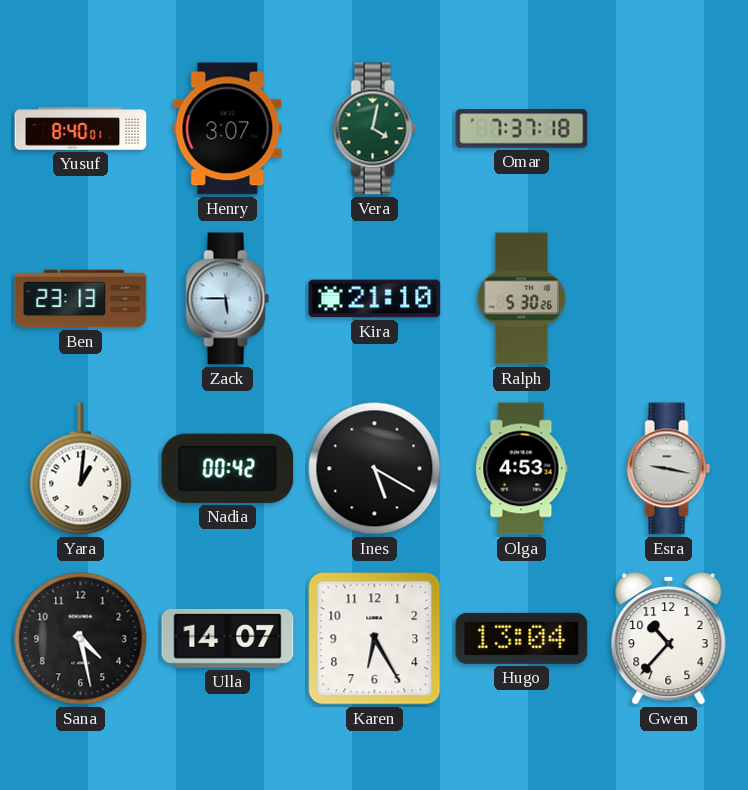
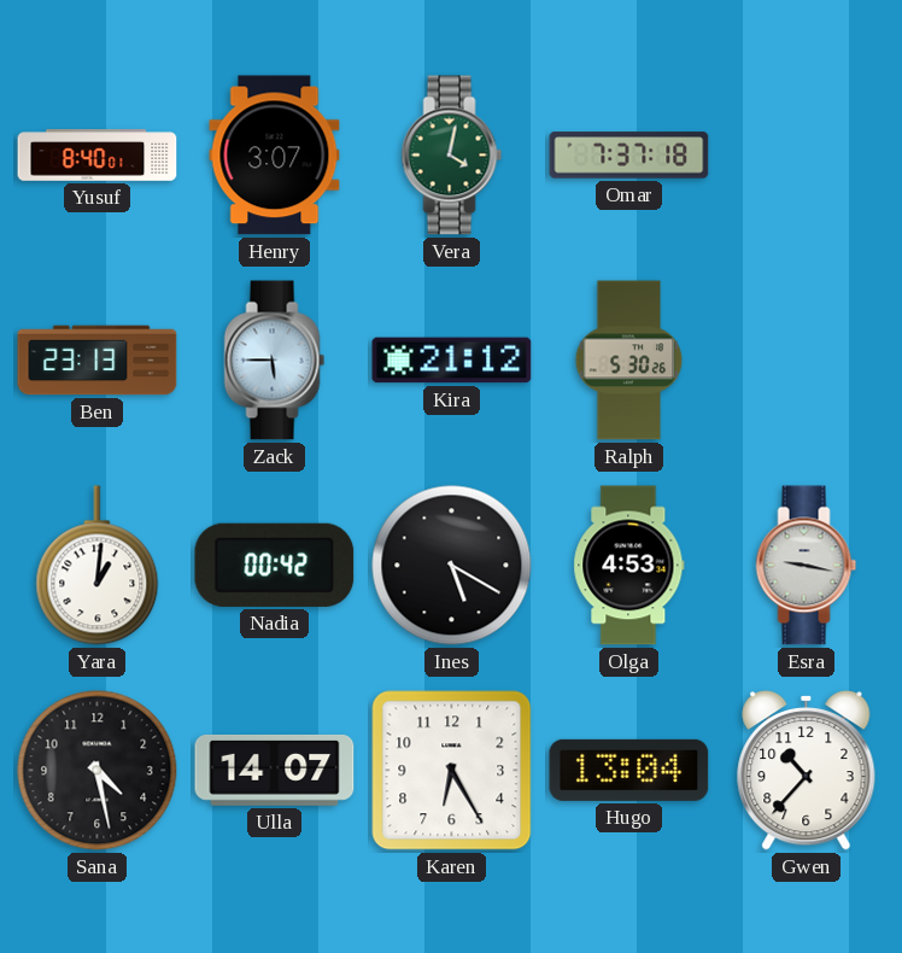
Kira: 21:10 -> 21:12
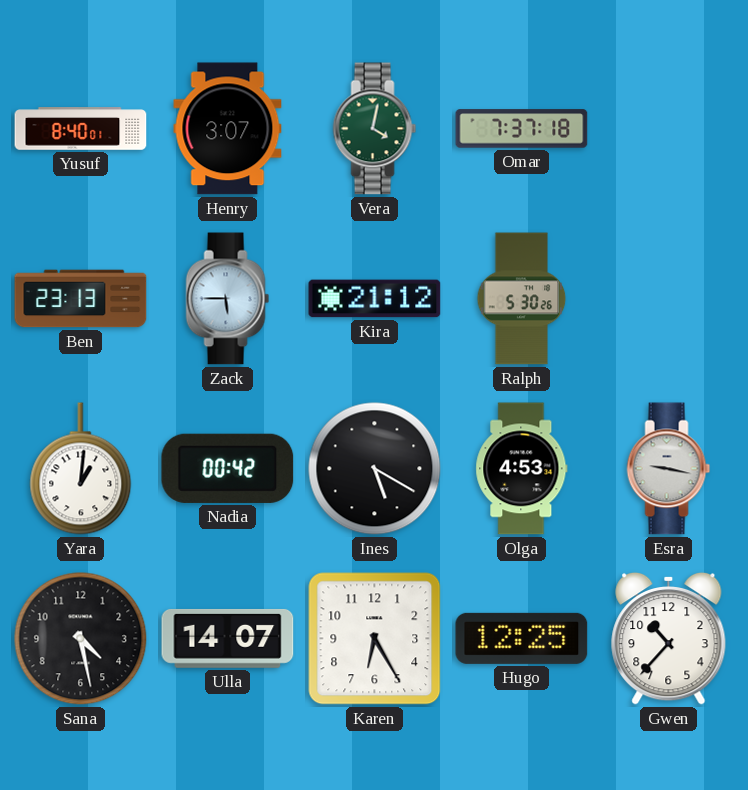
Hugo: 13:04 -> 12:25
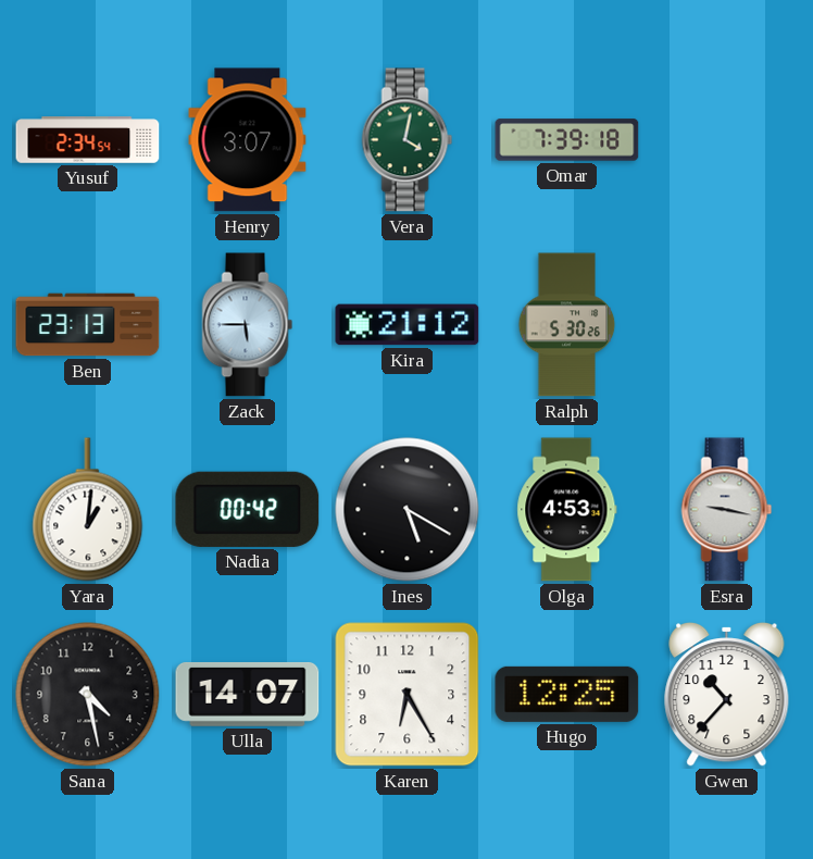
Yusuf: 8:40 -> 2:34
Omar: 7:37 -> 7:39
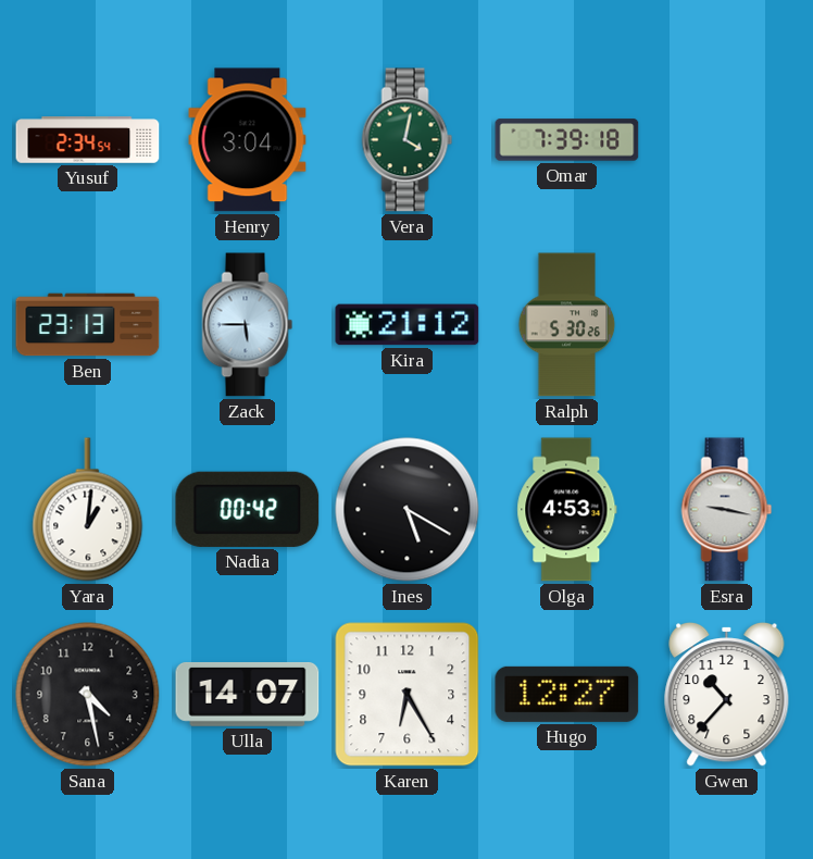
Henry: 3:07 -> 3:04
Hugo: 12:25 -> 12:27
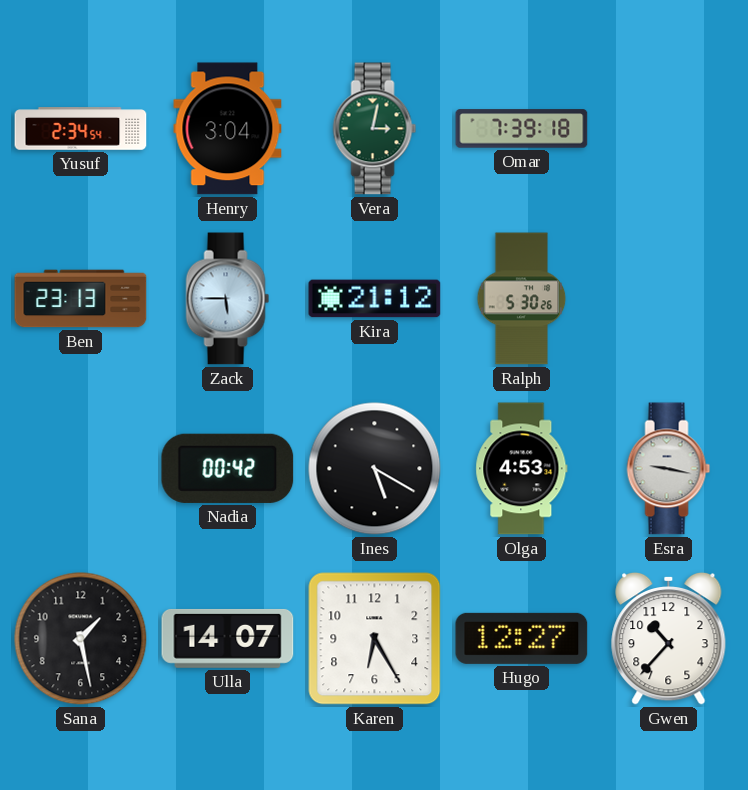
Vera: 4:02 -> 3:02
Yara: 1:01 -> none
Sana: 4:28 -> 1:28
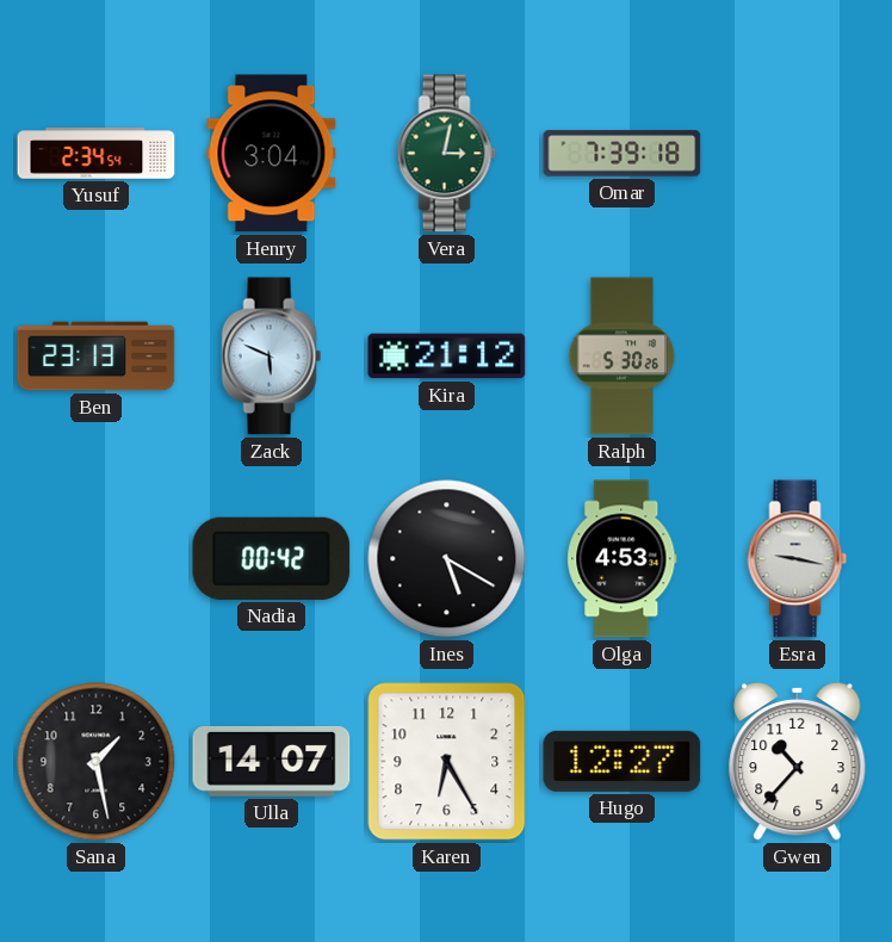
Zack: 5:45 -> 5:49
